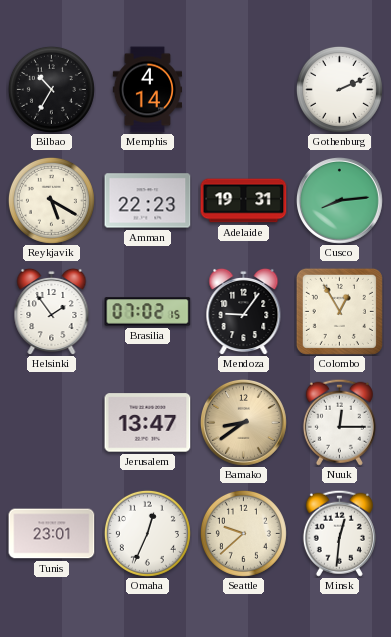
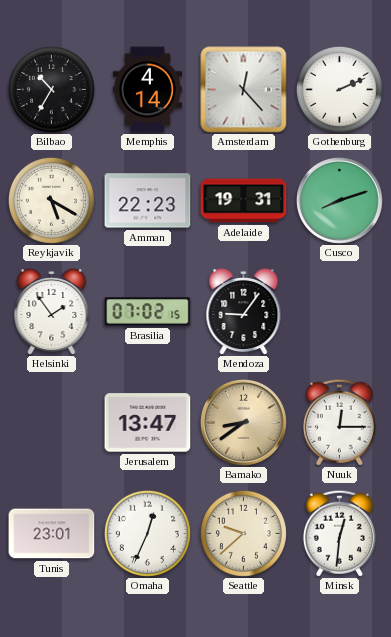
Amsterdam: none -> 12:23
Cusco: 8:14 -> 8:12
Colombo: 12:55 -> none
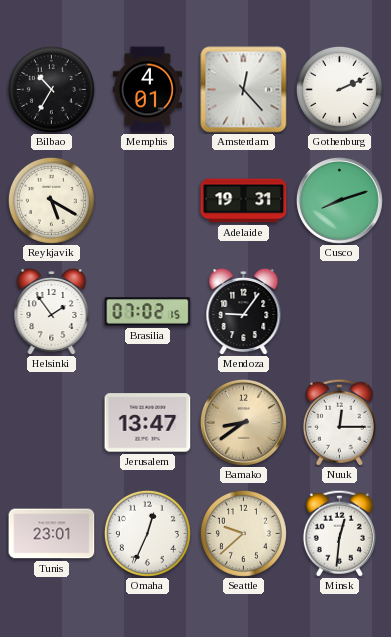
Memphis: 4:14 -> 4:01
Amman: 22:23 -> none
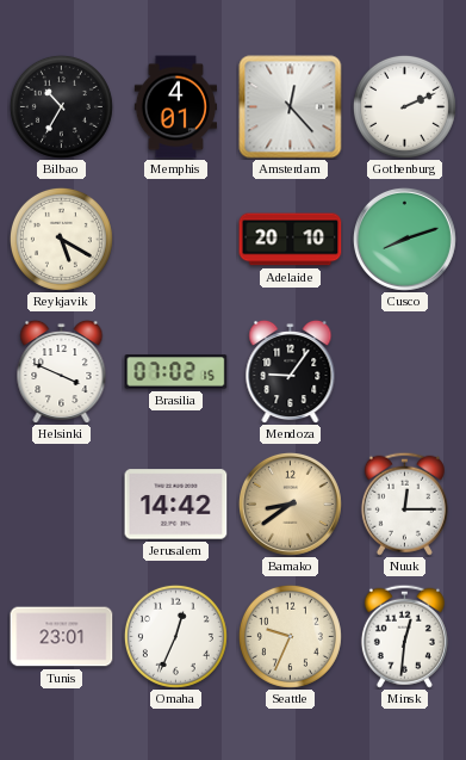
Adelaide: 19:31 -> 20:10
Helsinki: 1:54 -> 3:49
Jerusalem: 13:47 -> 14:42
Seattle: 9:38 -> 9:34
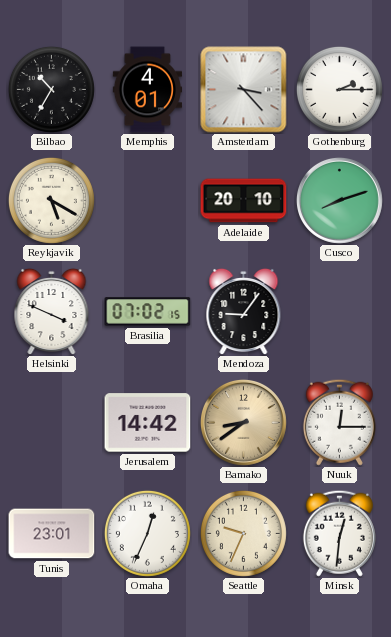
Amsterdam: 12:23 -> 3:23
Gothenburg: 2:11 -> 2:15
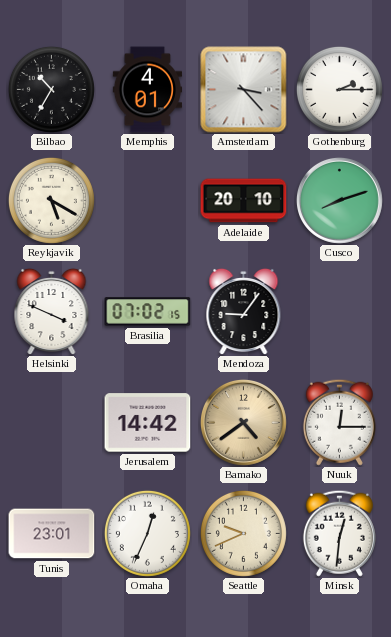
Bamako: 8:39 -> 4:39
Seattle: 9:34 -> 9:41
